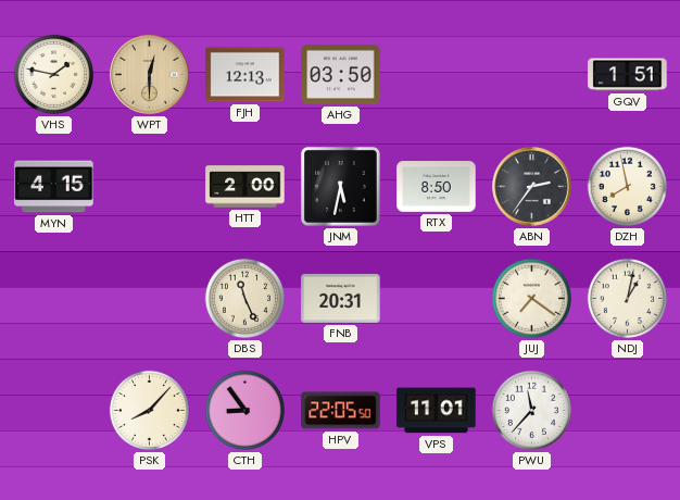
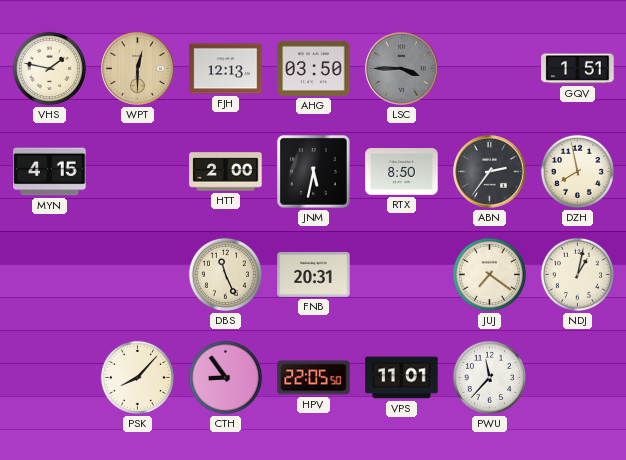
LSC: none -> 3:45
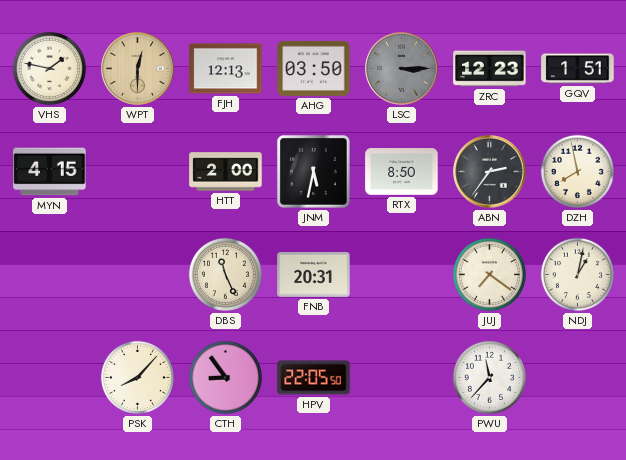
LSC: 3:45 -> 3:15
ZRC: none -> 12:23
VPS: 11:01 -> none
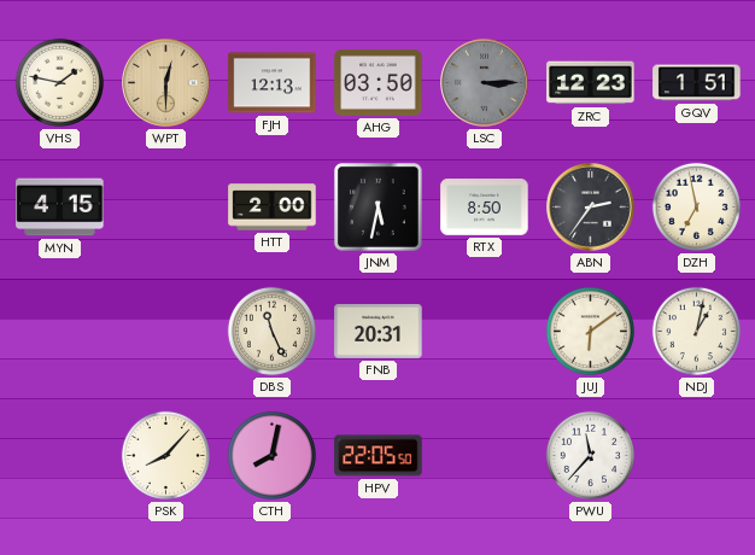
DZH: 7:58 -> 6:58
JUJ: 7:21 -> 6:09
CTH: 8:54 -> 8:02
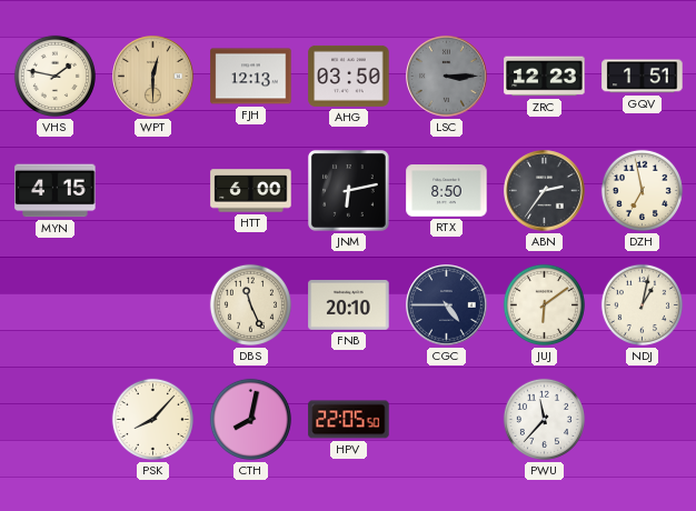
HTT: 2:00 -> 6:00
JNM: 5:32 -> 6:13
FNB: 20:31 -> 20:10
CGC: none -> 4:45
